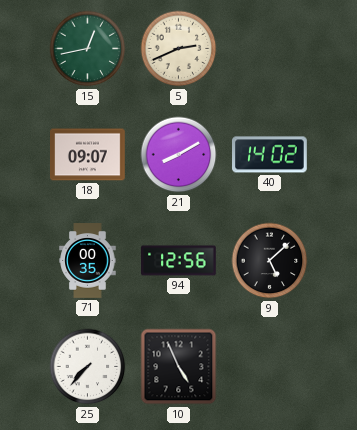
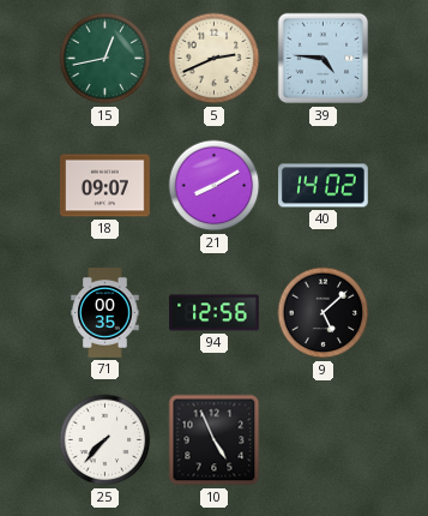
39: none -> 4:46
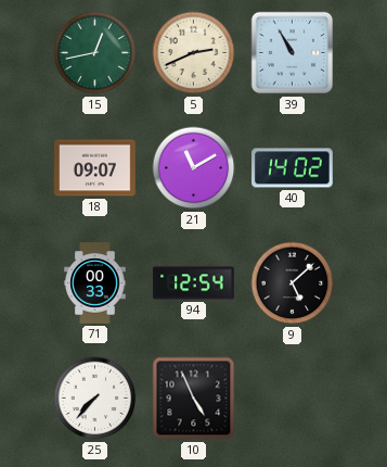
39: 4:46 -> 10:55
21: 8:10 -> 11:10
71: 00:35 -> 00:33
94: 12:56 -> 12:54
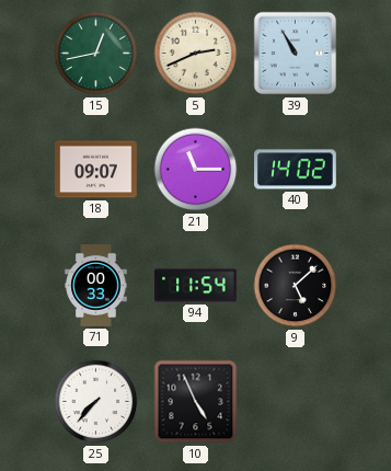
21: 11:10 -> 11:15
94: 12:54 -> 11:54
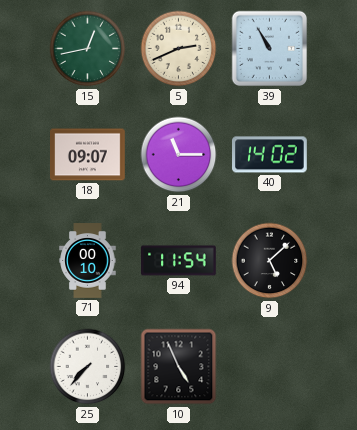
71: 00:33 -> 00:10
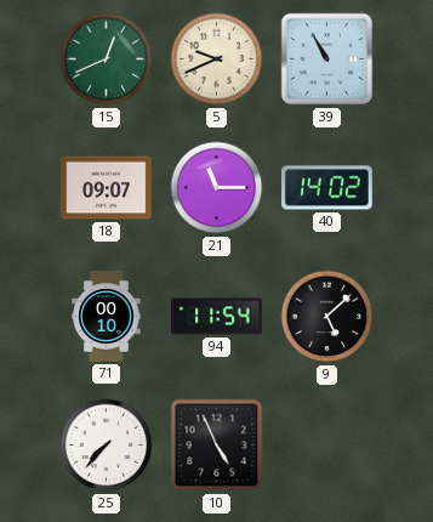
15: 12:43 -> 12:41
5: 2:41 -> 9:41
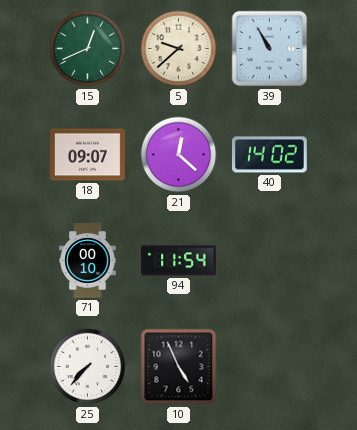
5: 9:41 -> 9:38
21: 11:15 -> 12:22
9: 5:08 -> none
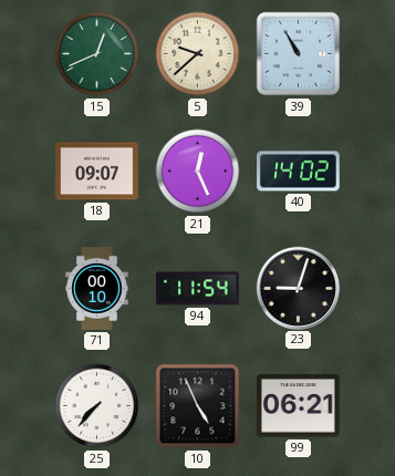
21: 12:22 -> 12:26
23: none -> 9:03
99: none -> 06:21
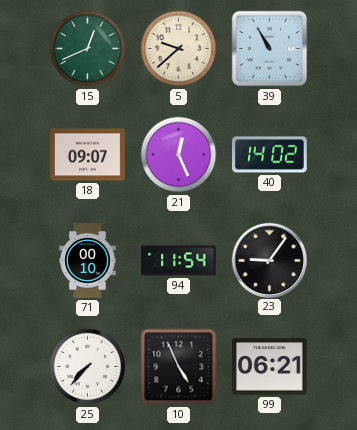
23: 9:03 -> 9:06
